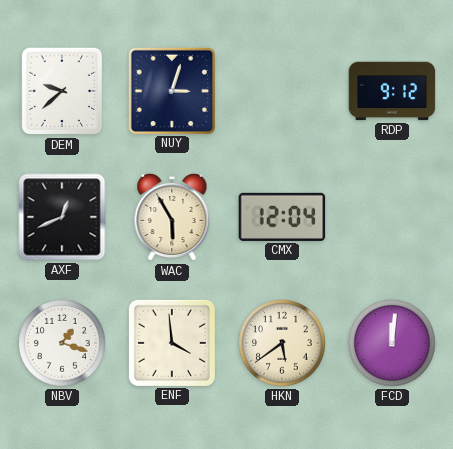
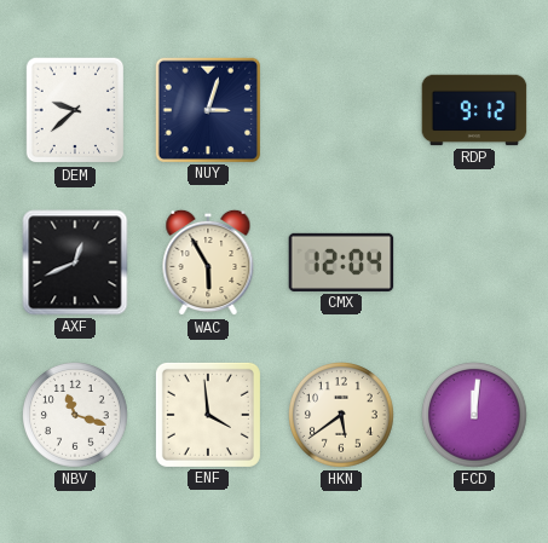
NBV: 1:18 -> 11:18
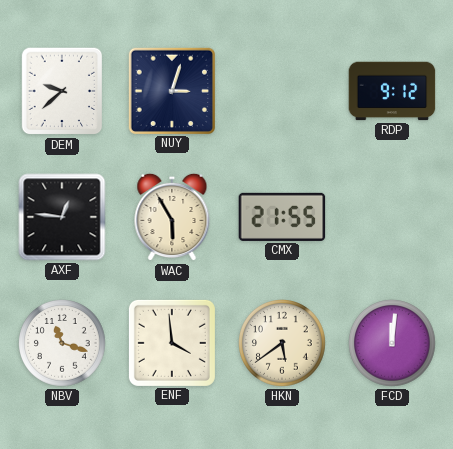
AXF: 12:41 -> 12:46
CMX: 12:04 -> 21:55
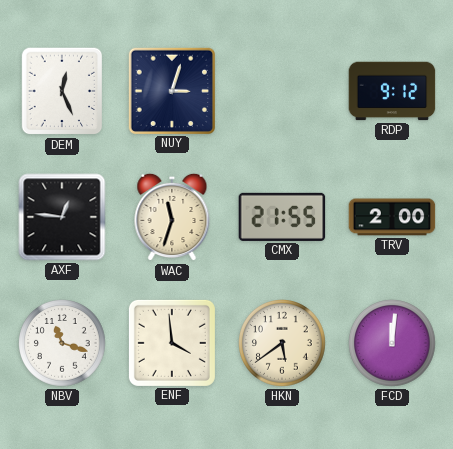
DEM: 9:38 -> 12:26
WAC: 5:55 -> 11:33
TRV: none -> 2:00
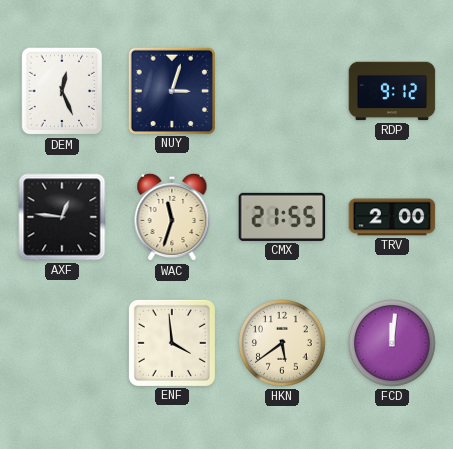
NBV: 11:18 -> none
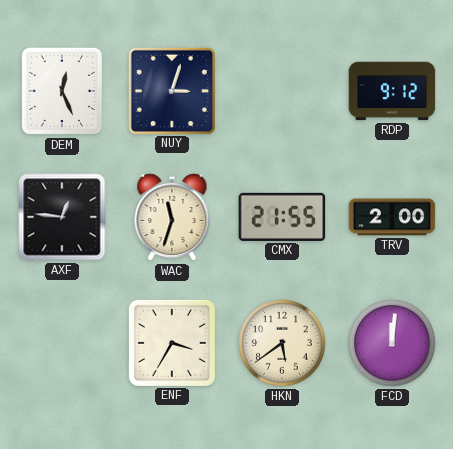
ENF: 3:59 -> 3:35
